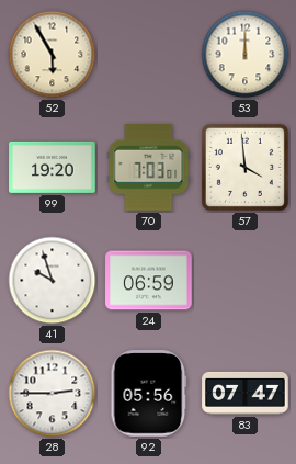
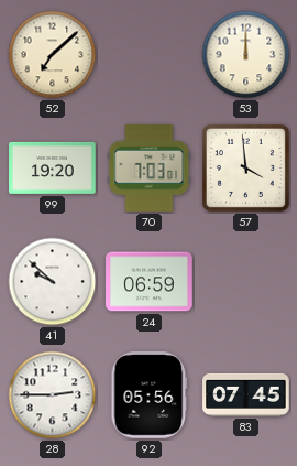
52: 5:55 -> 7:08
41: 9:57 -> 9:52
83: 07:47 -> 07:45
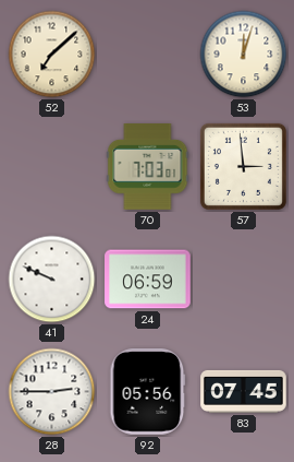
53: 12:00 -> 12:03
99: 19:20 -> none
57: 3:59 -> 2:59
41: 9:52 -> 9:49
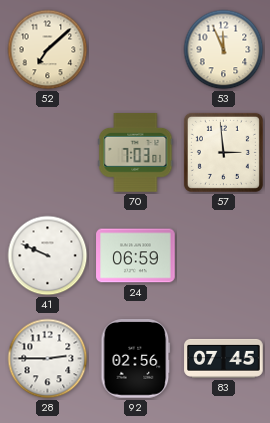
53: 12:03 -> 11:56
92: 05:56 -> 02:56
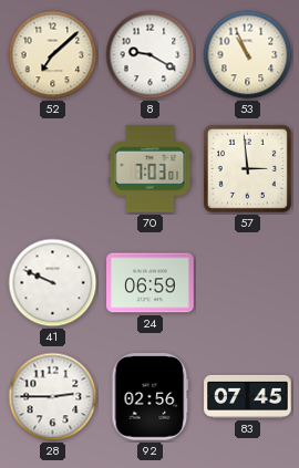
8: none -> 9:20
53: 11:56 -> 10:56
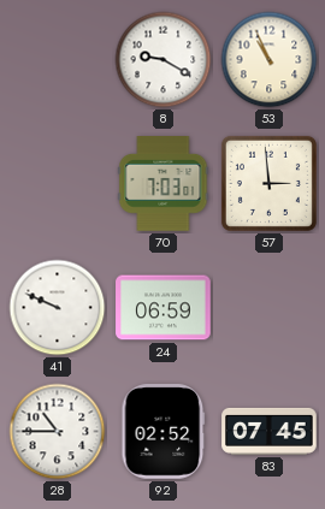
52: 7:08 -> none
28: 2:45 -> 10:45
92: 02:56 -> 02:52
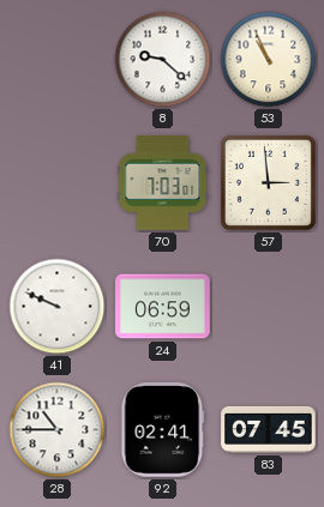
8: 9:20 -> 9:22
92: 02:52 -> 02:41
